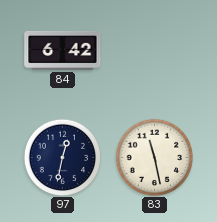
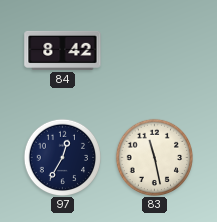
84: 6:42 -> 8:42
97: 12:32 -> 12:35
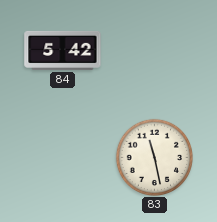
84: 8:42 -> 5:42
97: 12:35 -> none
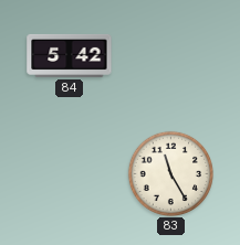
83: 11:28 -> 11:25
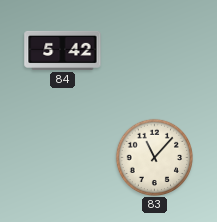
83: 11:25 -> 11:07
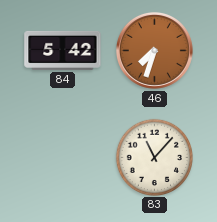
46: none -> 7:33
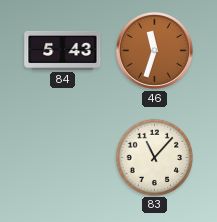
84: 5:42 -> 5:43
46: 7:33 -> 11:33
